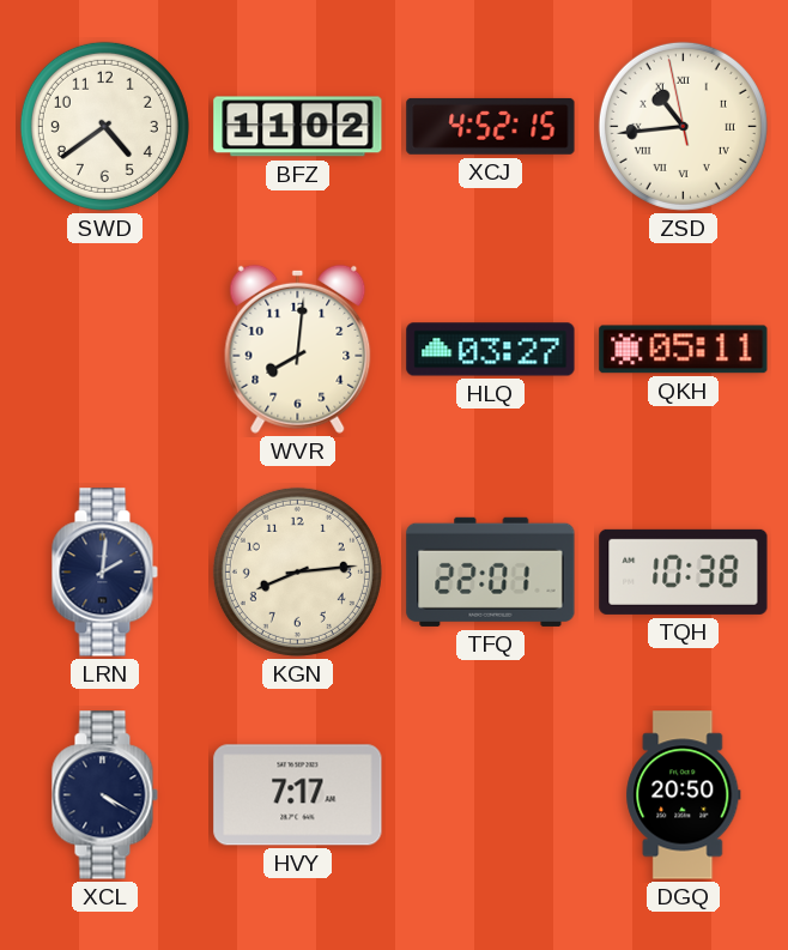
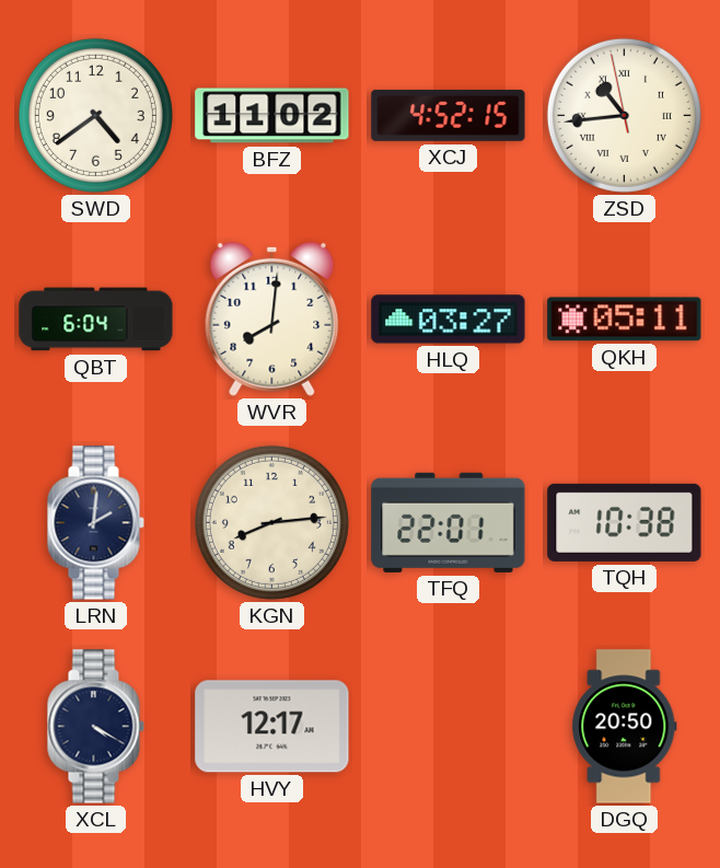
QBT: none -> 6:04
HVY: 7:17 -> 12:17
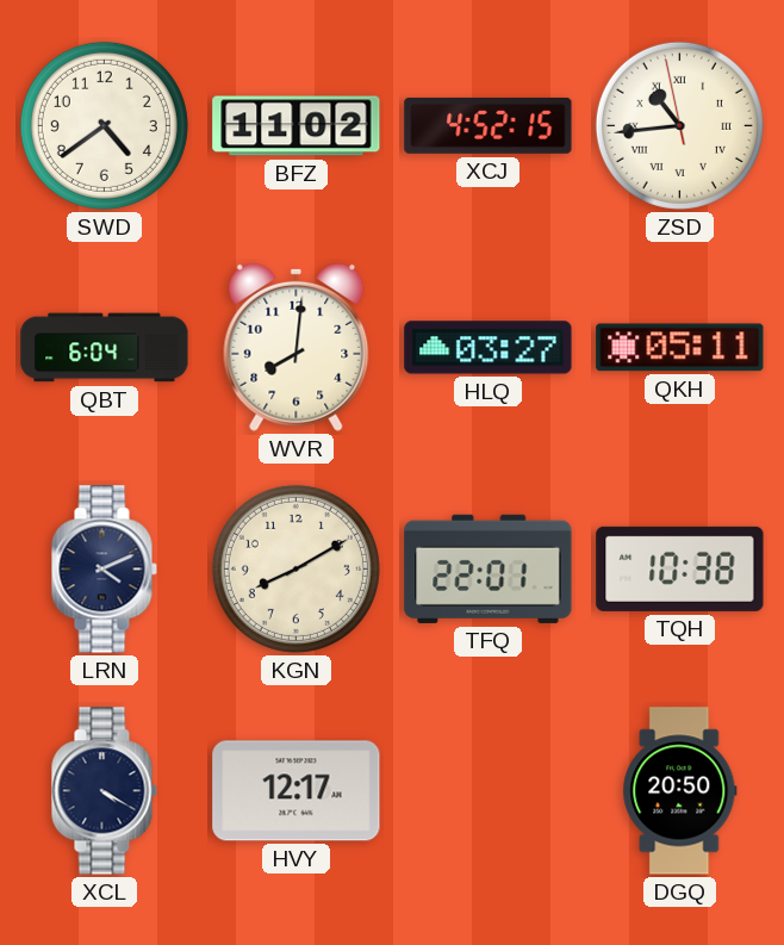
LRN: 2:01 -> 4:11
KGN: 8:14 -> 8:10
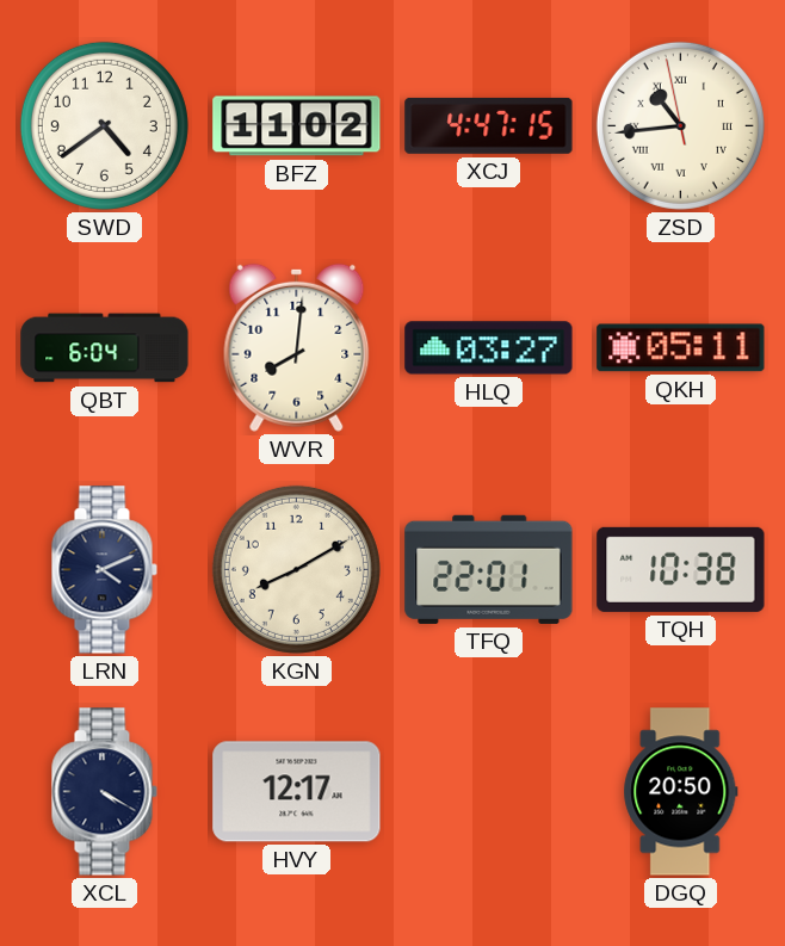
XCJ: 4:52 -> 4:47
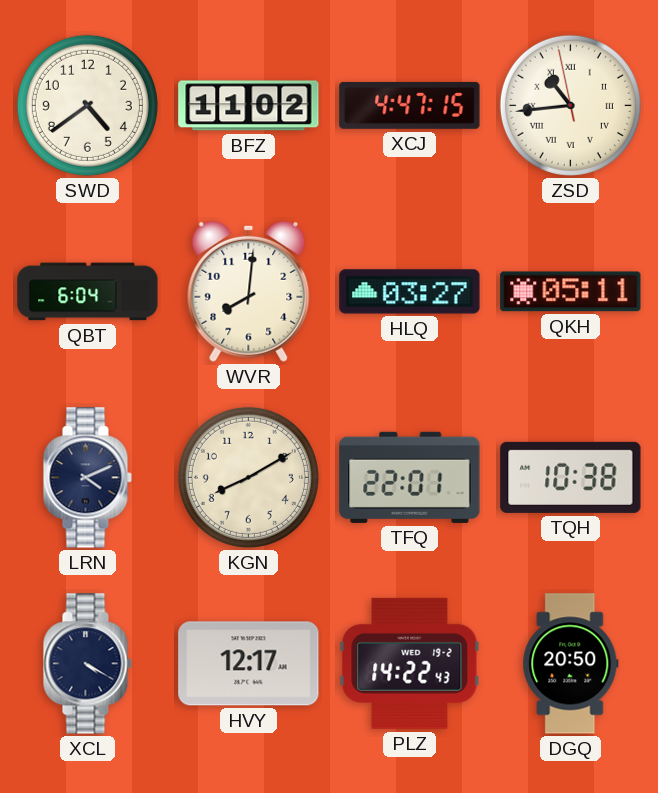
PLZ: none -> 14:22
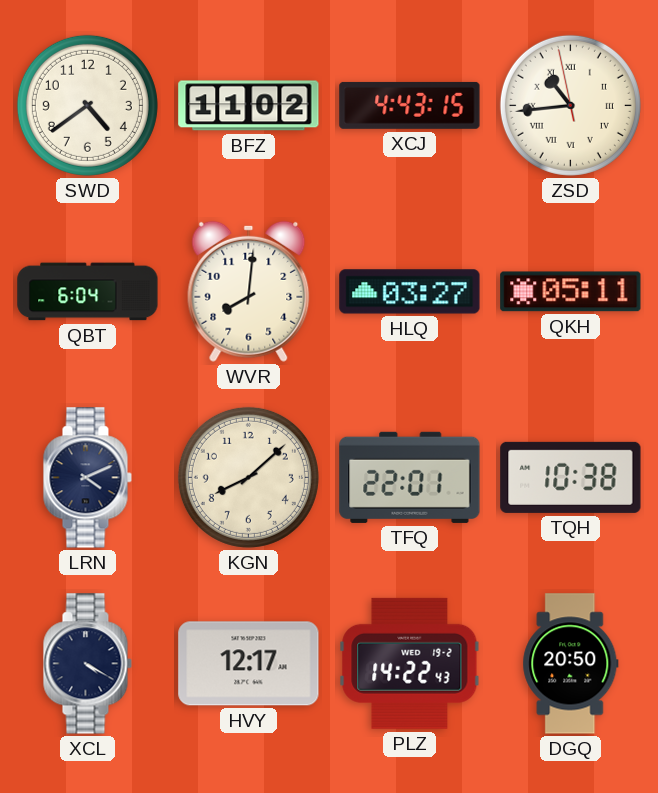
XCJ: 4:47 -> 4:43
KGN: 8:10 -> 8:08
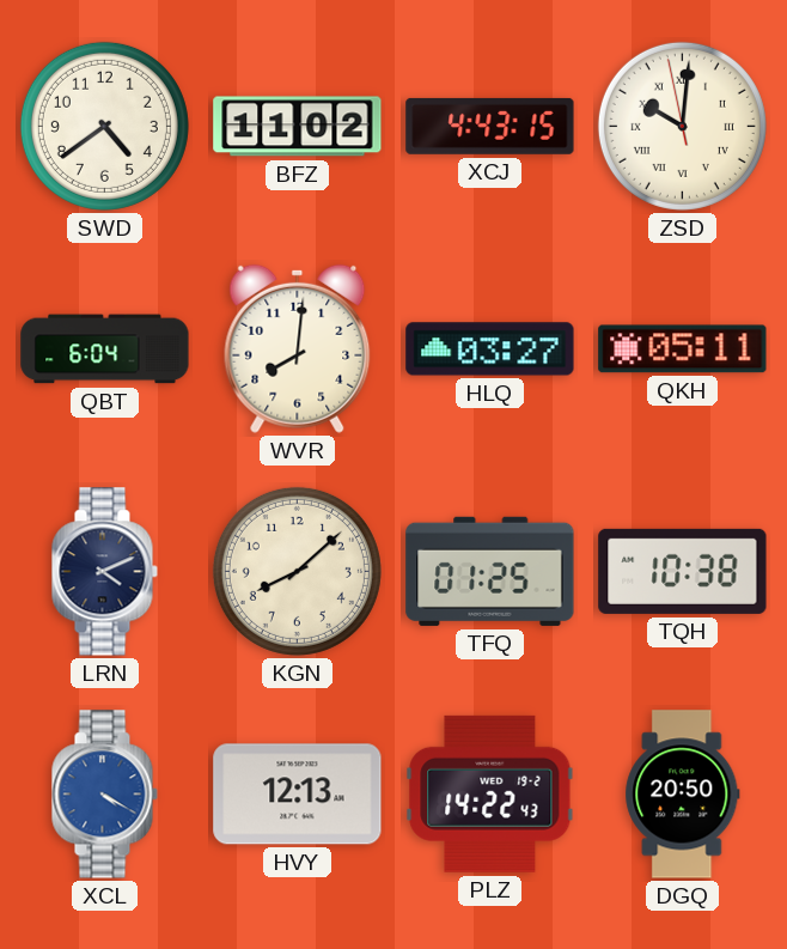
ZSD: 10:43 -> 10:00
TFQ: 22:01 -> 01:25
XCL dial: navy -> blue
HVY: 12:17 -> 12:13
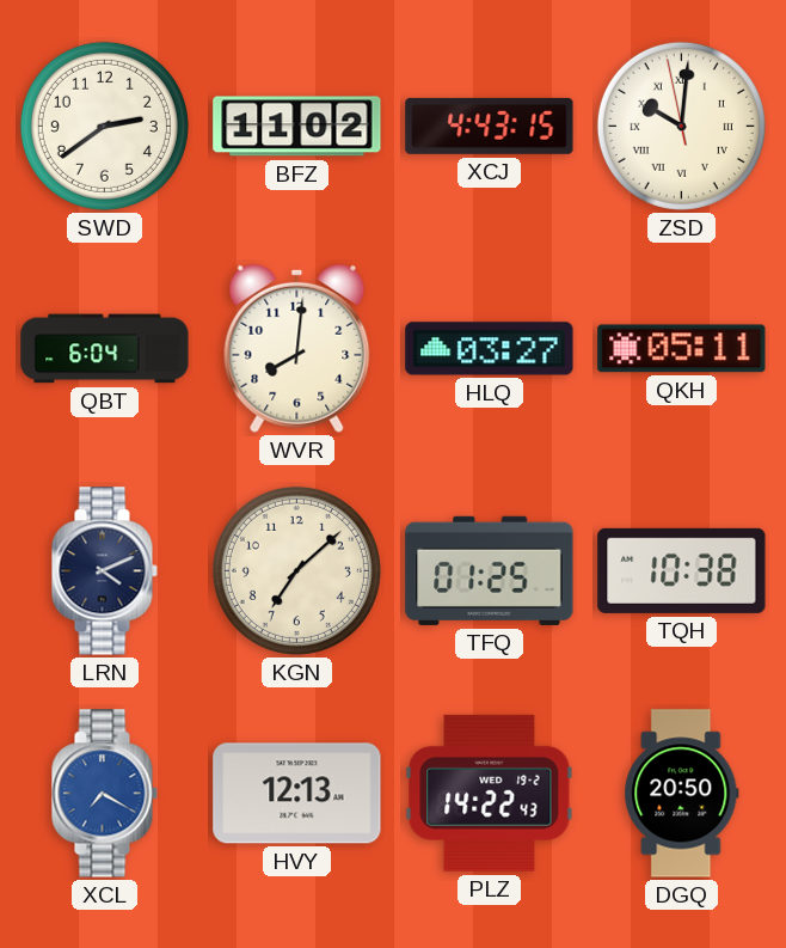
SWD: 4:39 -> 2:39
KGN: 8:08 -> 7:08
XCL: 4:20 -> 7:20
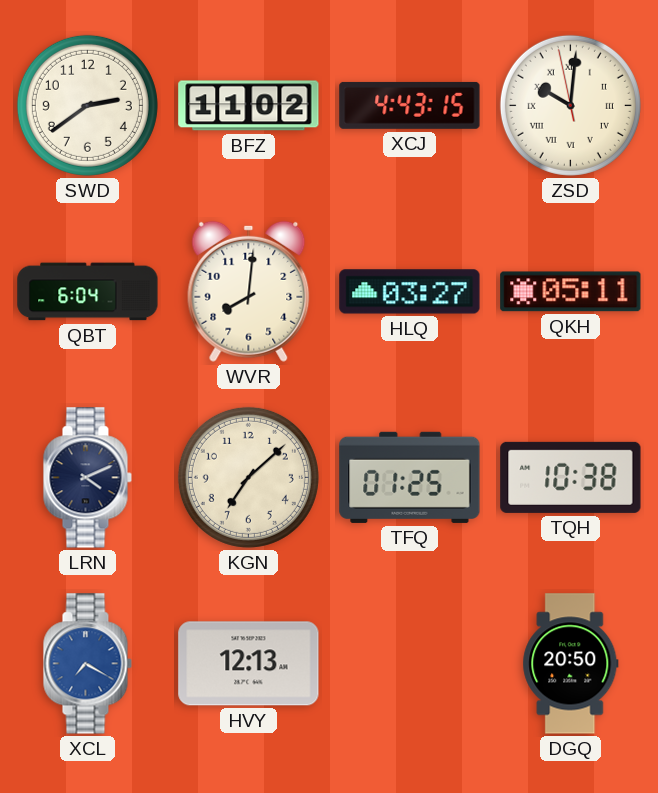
PLZ: 14:22 -> none
